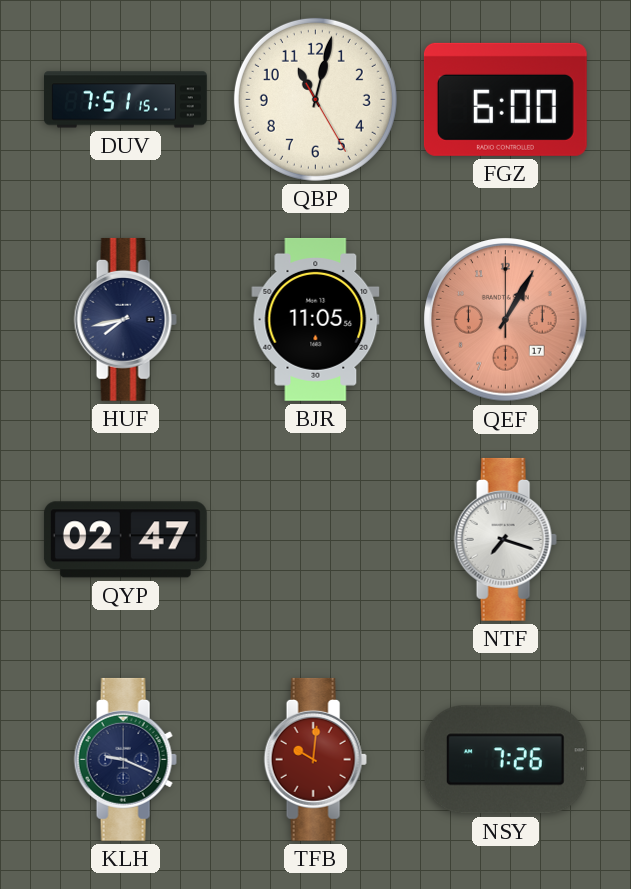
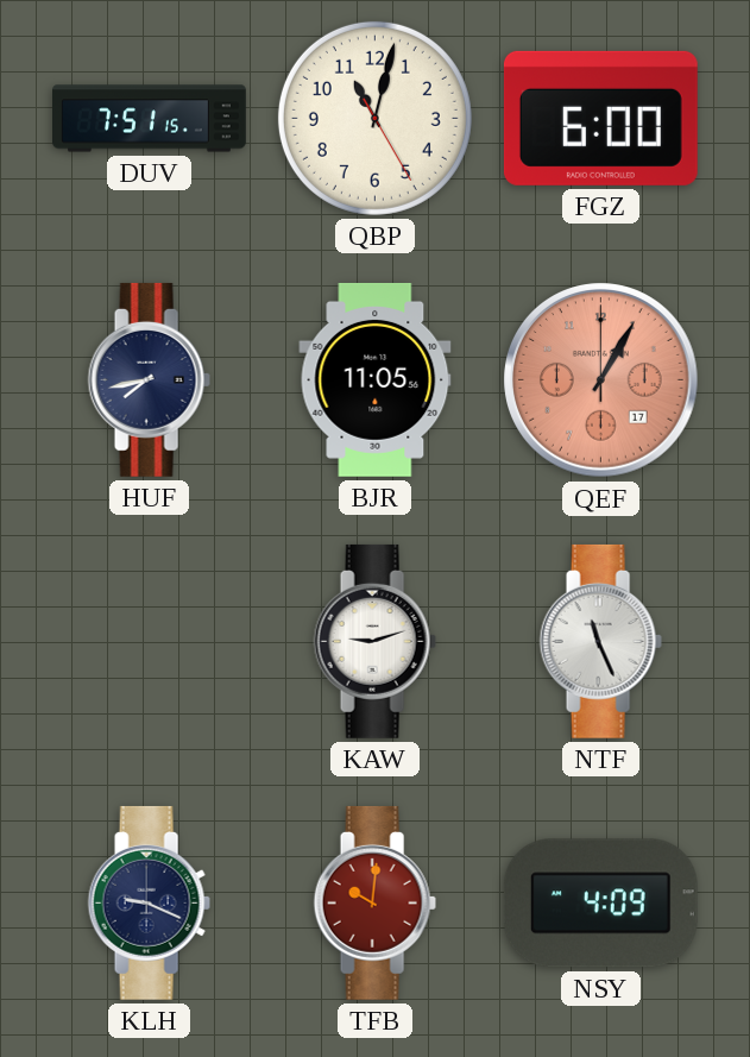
QYP: 02:47 -> none
KAW: none -> 9:12
NTF: 7:18 -> 11:26
NSY: 7:26 -> 4:09
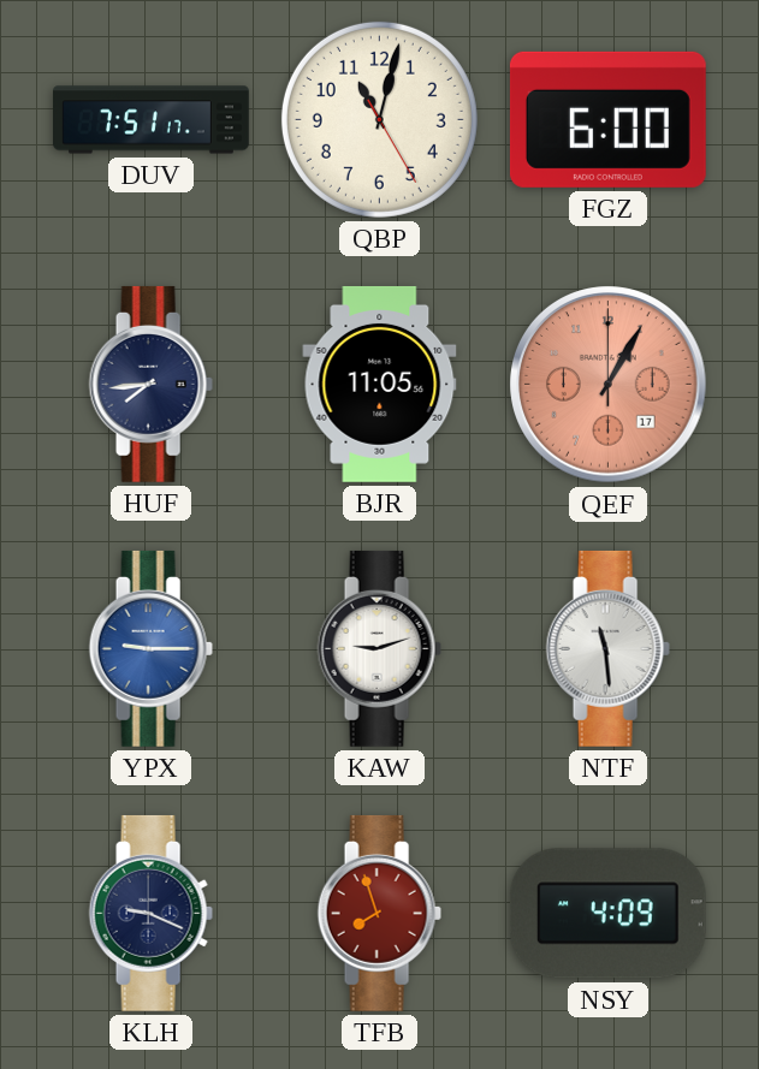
DUV: 7:51:15 -> 7:51:17
HUF: 7:43 -> 7:44
YPX: none -> 9:15
NTF: 11:26 -> 11:29
TFB: 10:01 -> 7:57
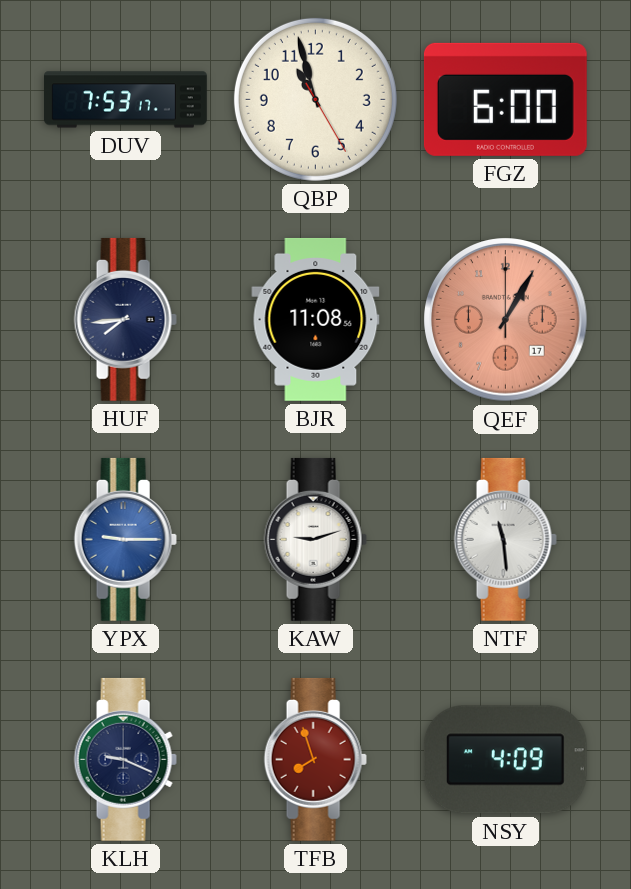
DUV: 7:51 -> 7:53
QBP: 11:02 -> 10:57
BJR: 11:05 -> 11:08
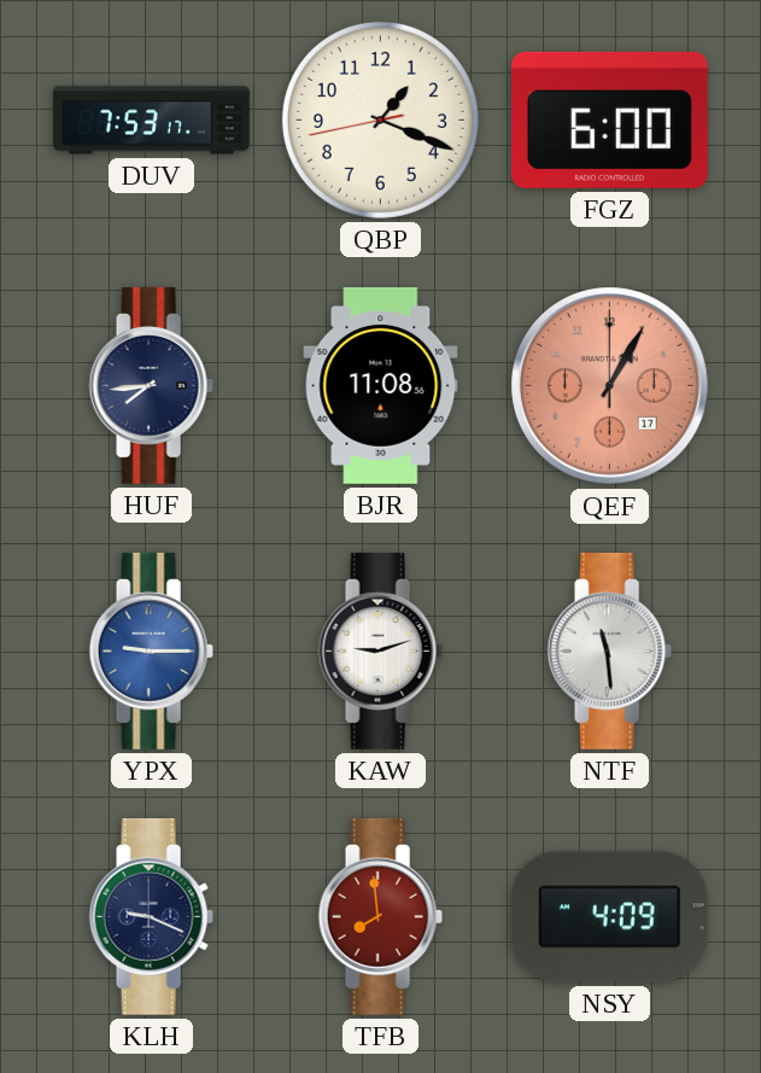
QBP: 10:57 -> 1:18
TFB: 7:57 -> 7:59
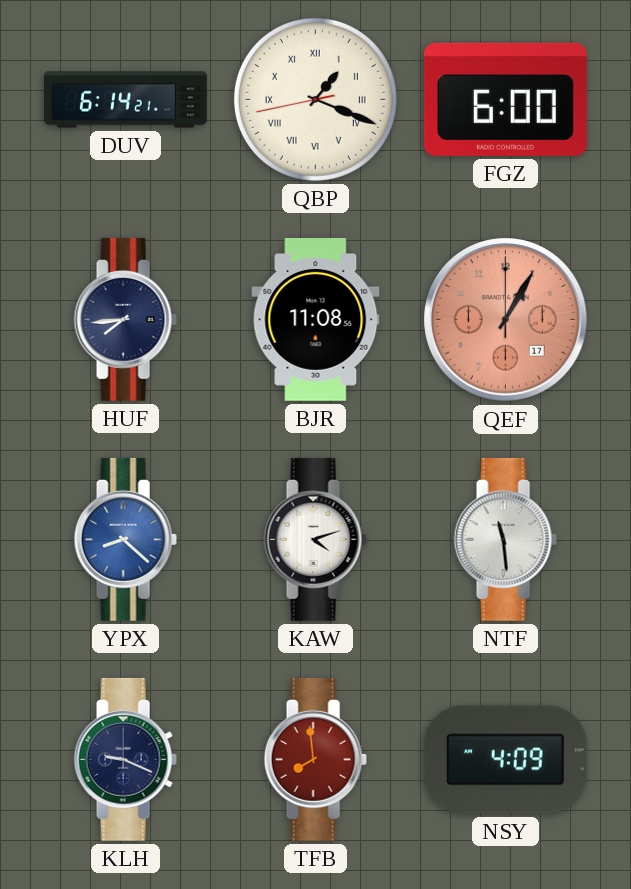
DUV: 7:53 -> 6:14
QBP numerals: Arabic -> Roman
YPX: 9:15 -> 8:22
KAW: 9:12 -> 4:12
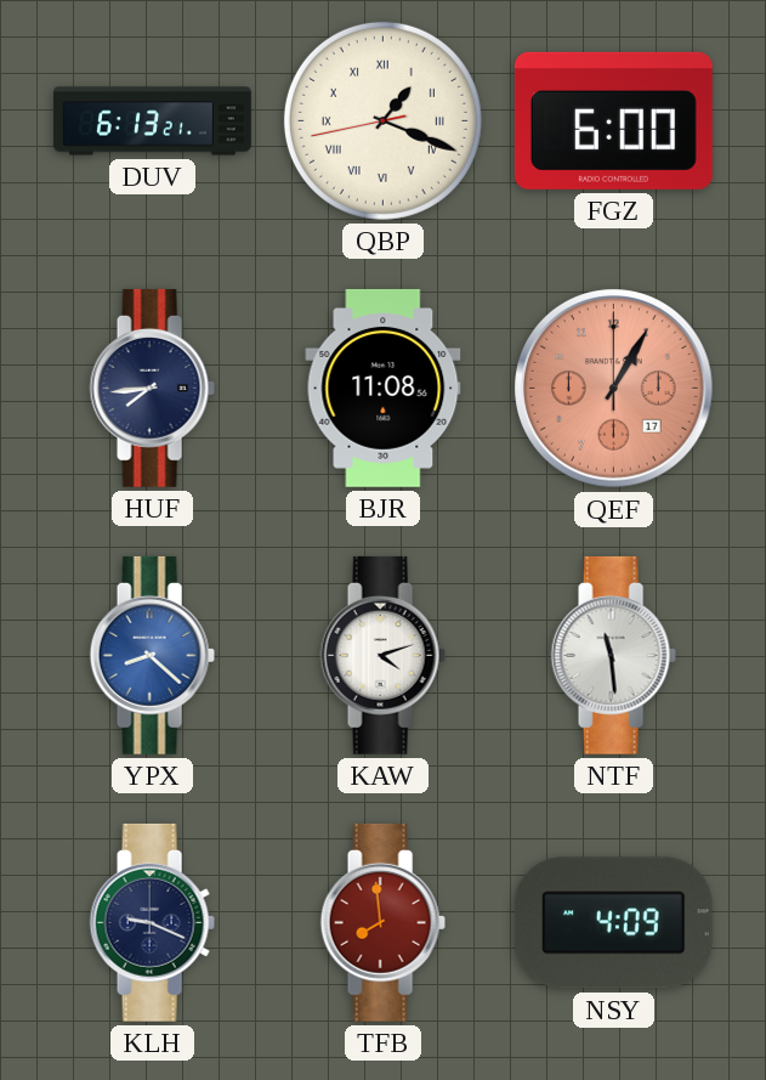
DUV: 6:14 -> 6:13
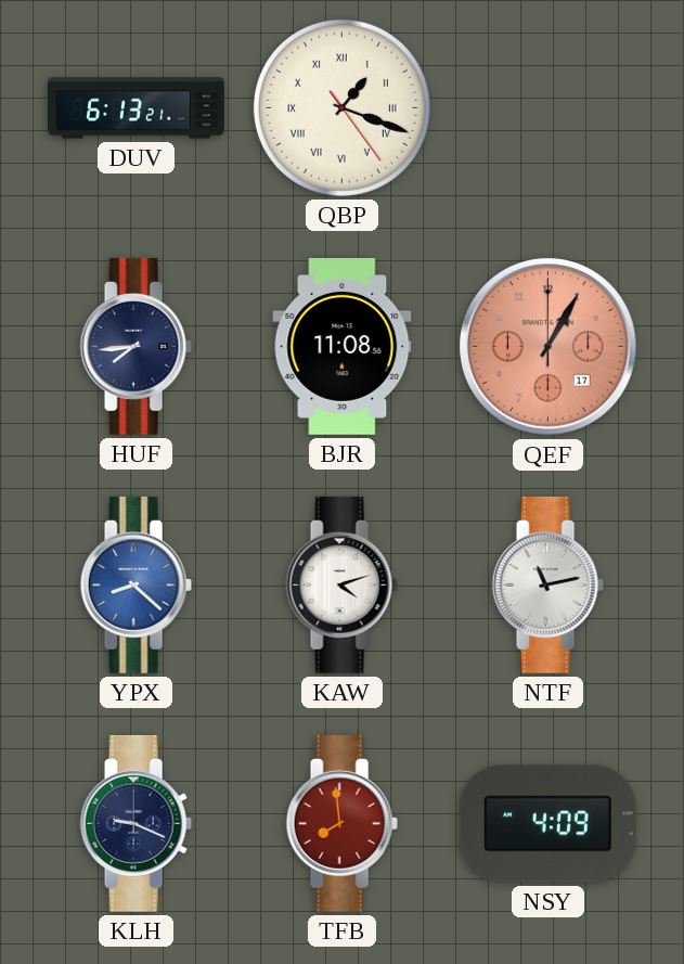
QBP: 1:18:43 -> 1:18:24
FGZ: 6:00 -> none
NTF: 11:29 -> 11:13
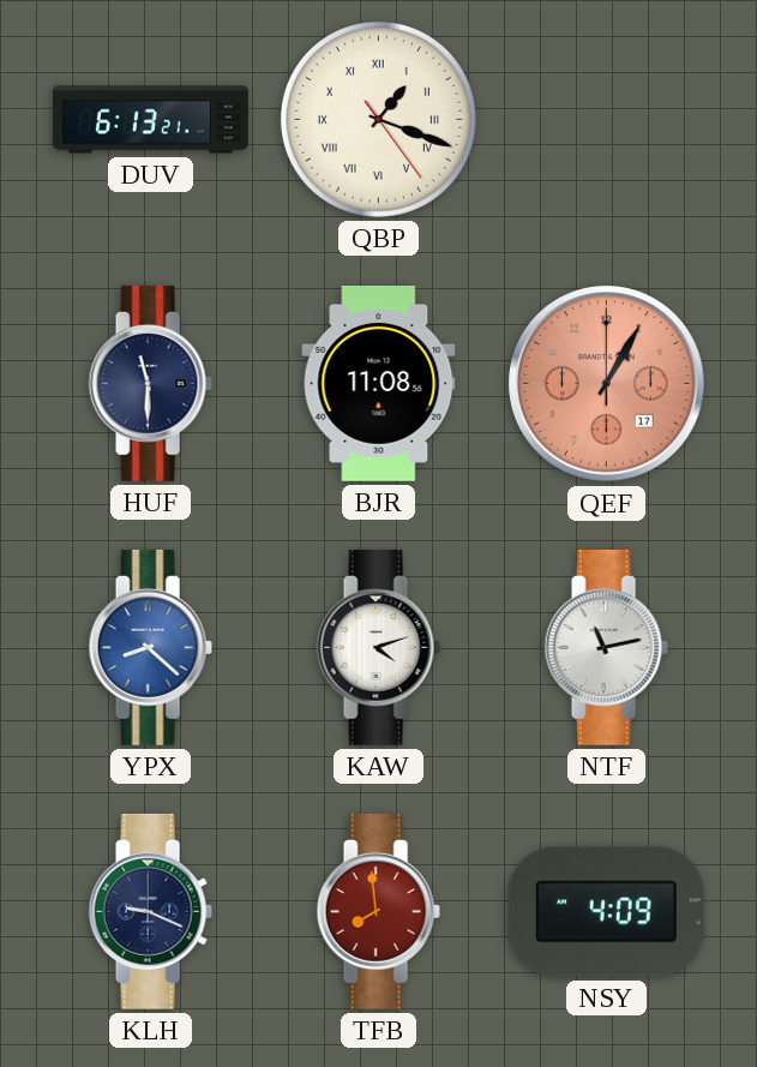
HUF: 7:44 -> 11:30
